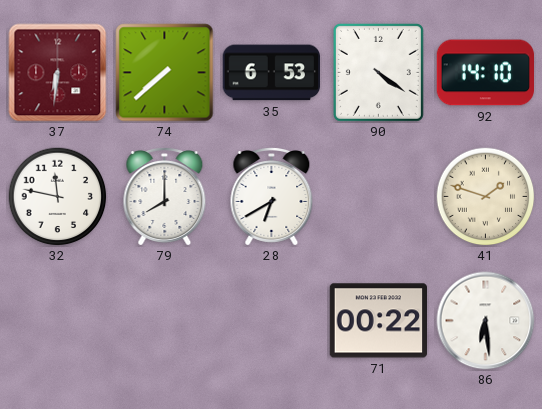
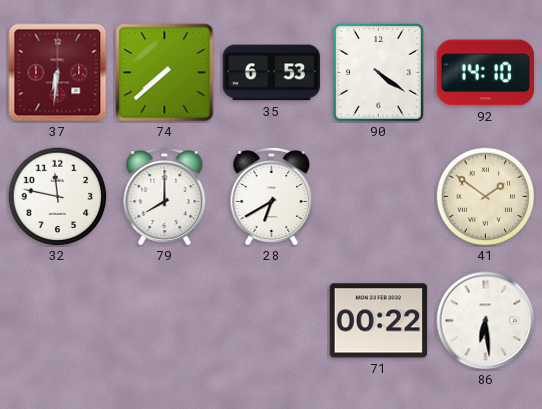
41: 1:48 -> 1:51
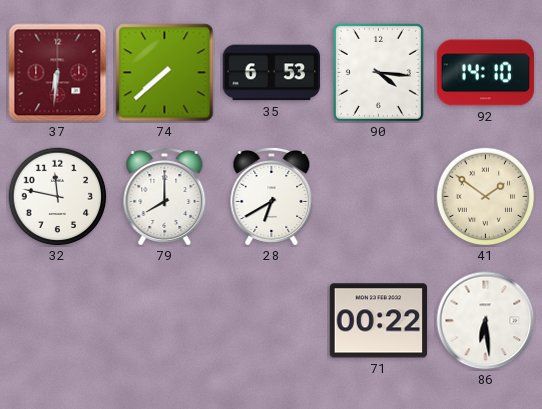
90: 4:21 -> 4:16
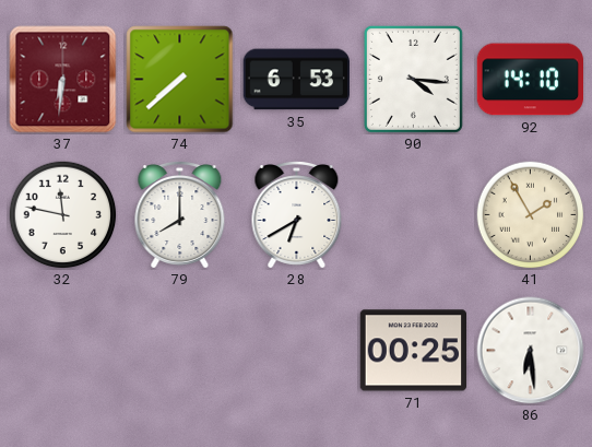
41: 1:51 -> 1:55
71: 00:22 -> 00:25
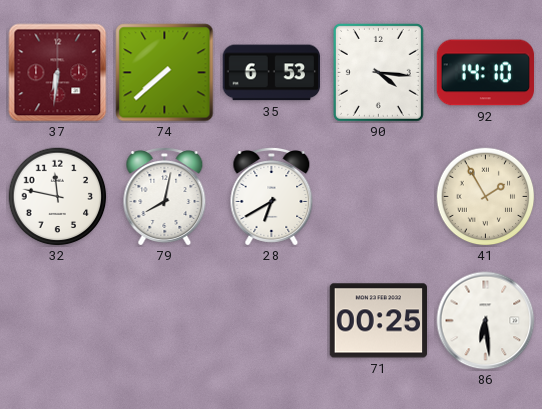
79: 8:00 -> 8:02
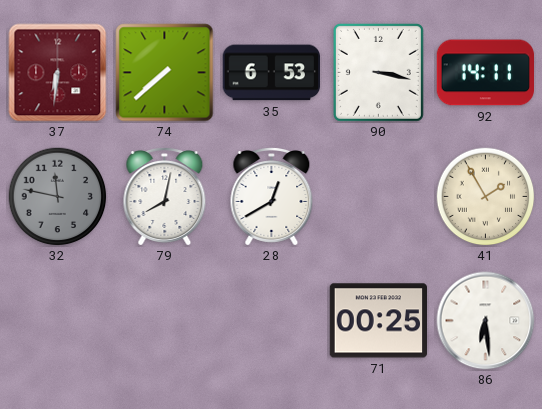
90: 4:16 -> 3:17
92: 14:10 -> 14:11
32 dial: white -> grey
28: 6:40 -> 12:40
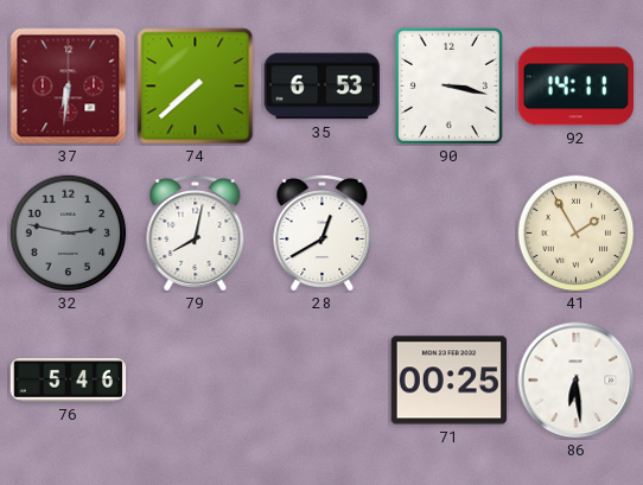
32: 11:47 -> 2:47
76: none -> 5:46
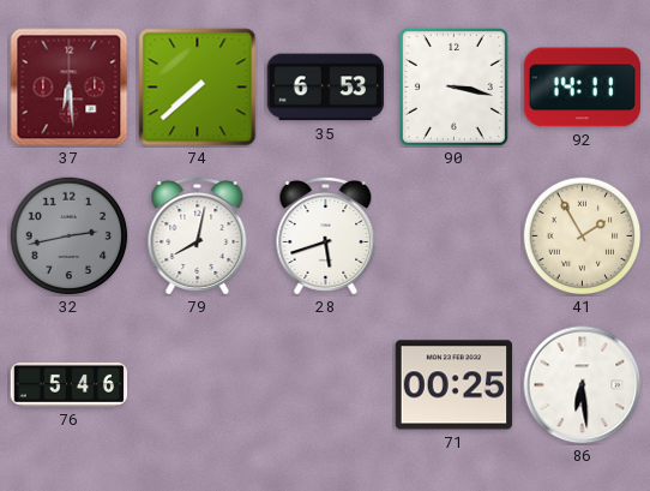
37: 6:31 -> 6:29
32: 2:47 -> 2:43
28: 12:40 -> 5:42
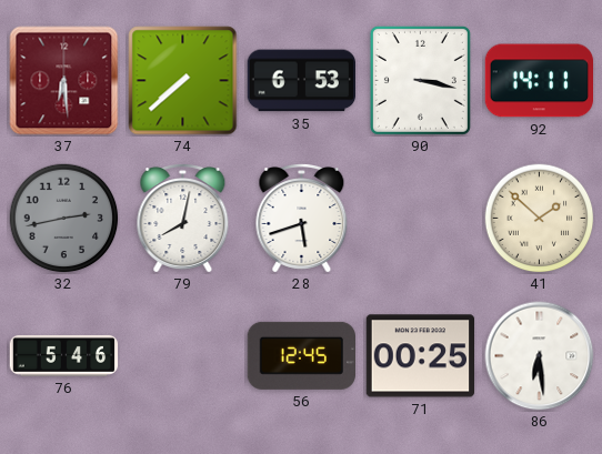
41: 1:55 -> 1:52
56: none -> 12:45
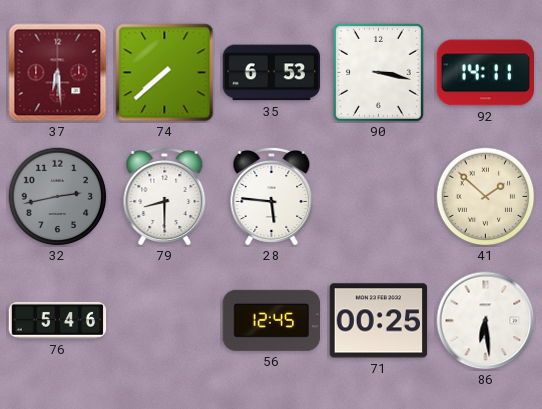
79: 8:02 -> 8:30
28: 5:42 -> 5:46
